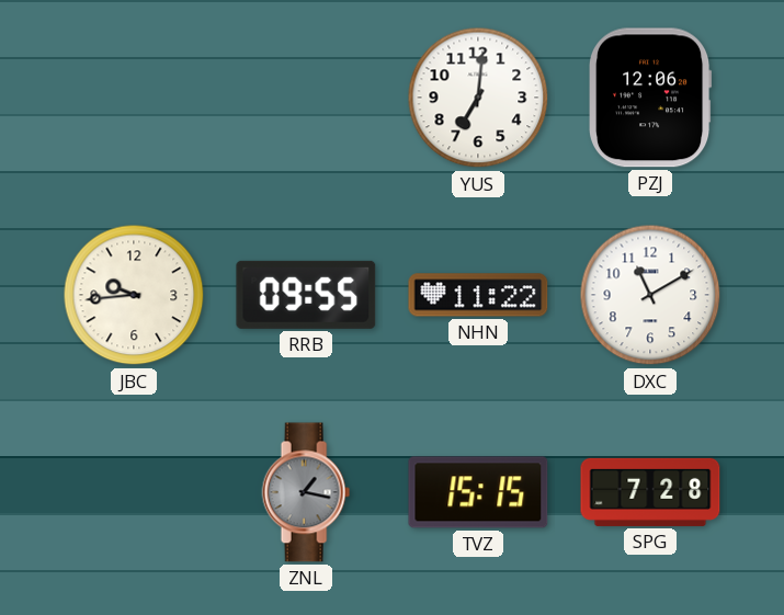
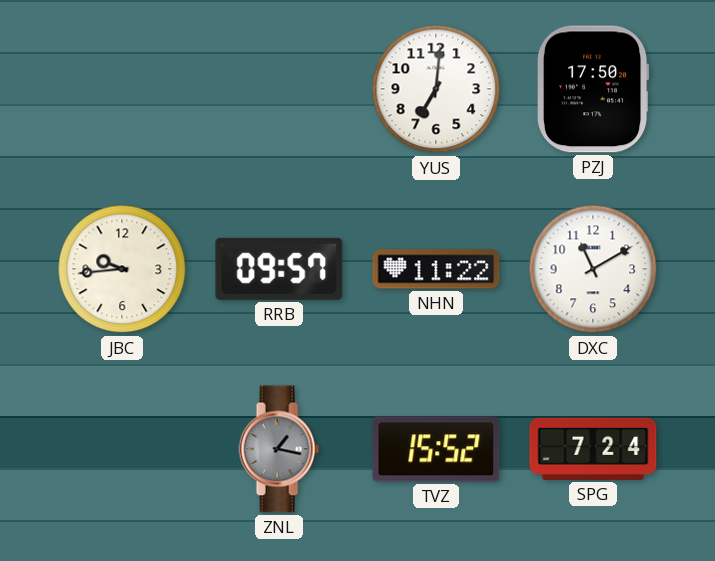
PZJ: 12:06 -> 17:50
RRB: 09:55 -> 09:57
TVZ: 15:15 -> 15:52
SPG: 7:28 -> 7:24
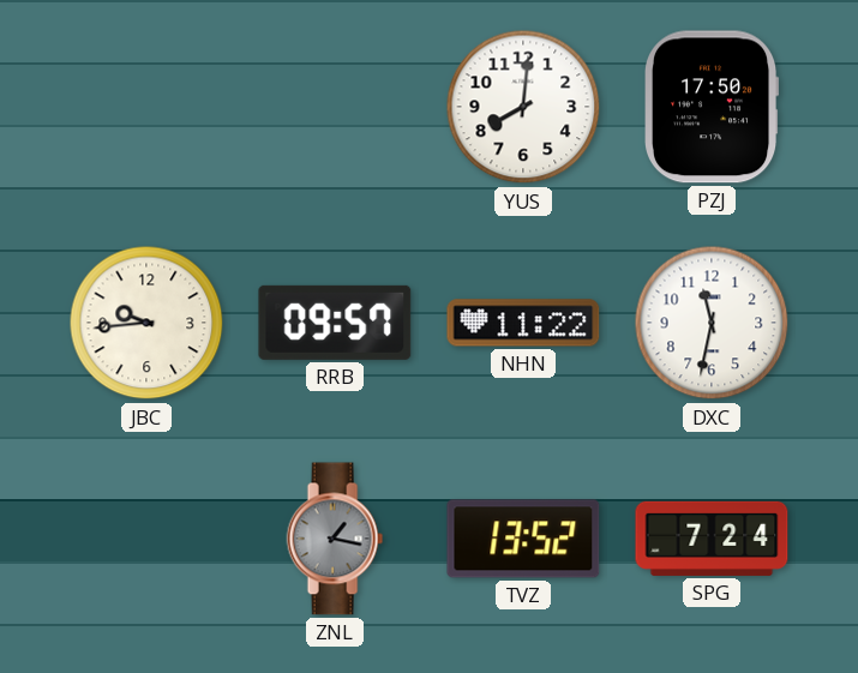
YUS: 7:01 -> 8:01
DXC: 11:10 -> 11:32
TVZ: 15:52 -> 13:52
